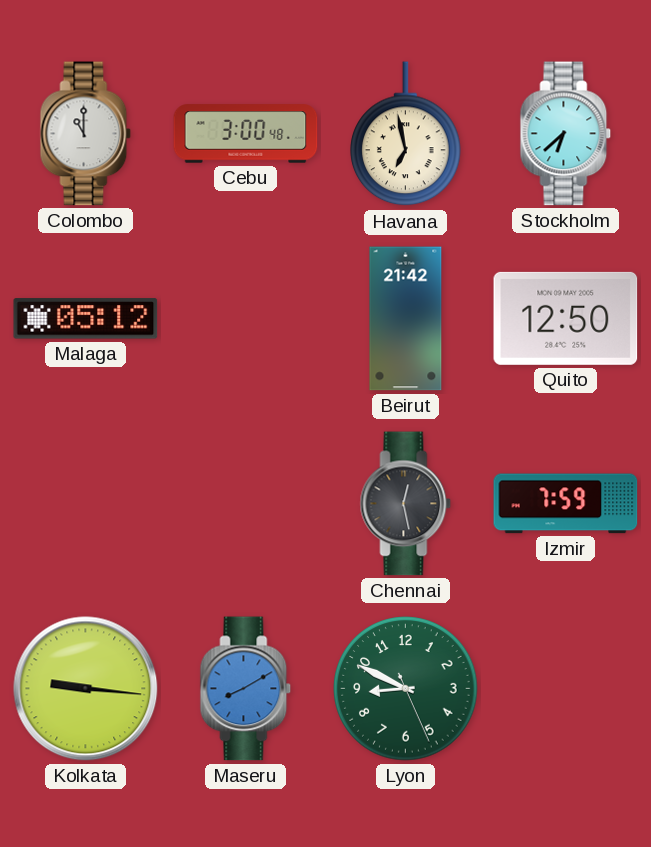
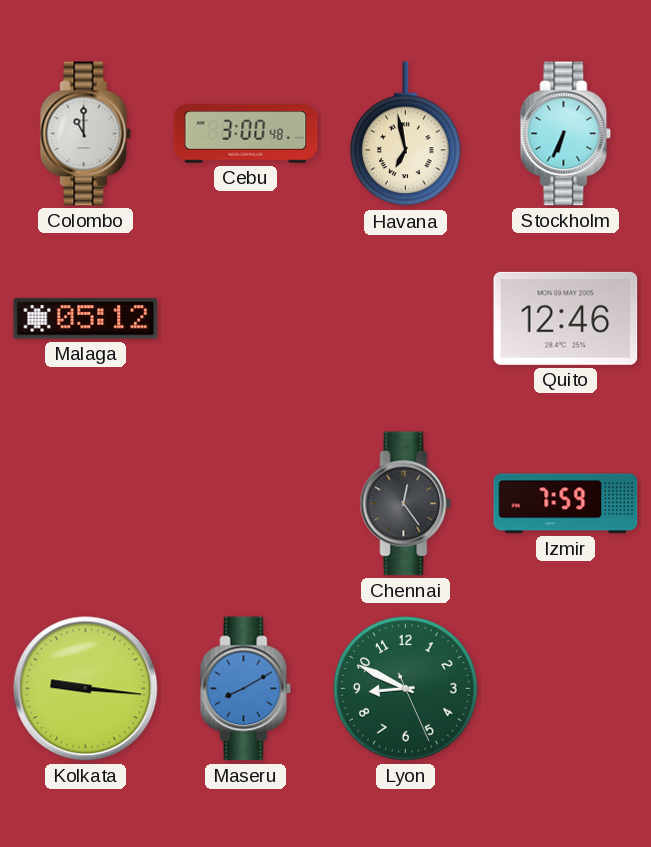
Stockholm: 6:38 -> 6:34
Beirut: 21:42 -> none
Quito: 12:50 -> 12:46
Chennai: 12:28 -> 12:24
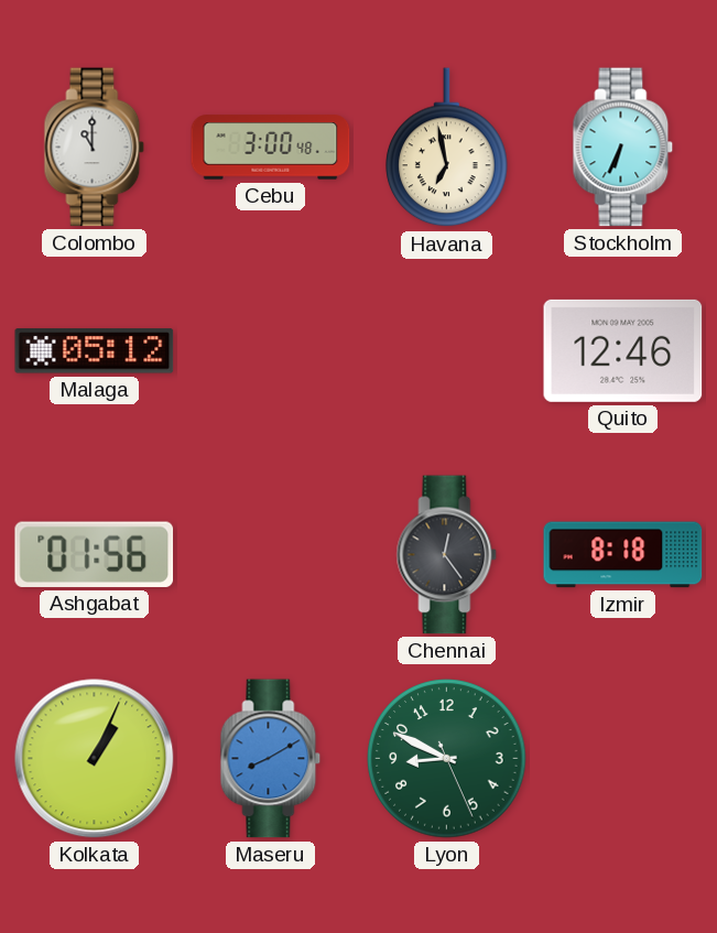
Ashgabat: none -> 01:56
Izmir: 7:59 -> 8:18
Kolkata: 9:16 -> 1:04
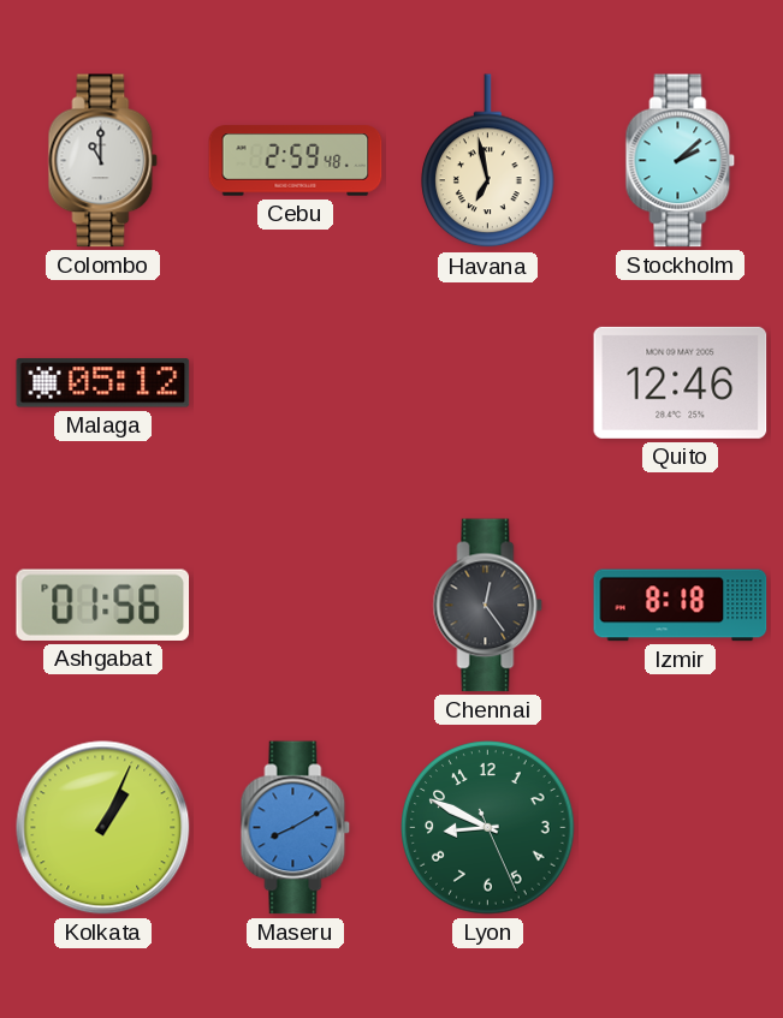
Cebu: 3:00 -> 2:59
Stockholm: 6:34 -> 2:08
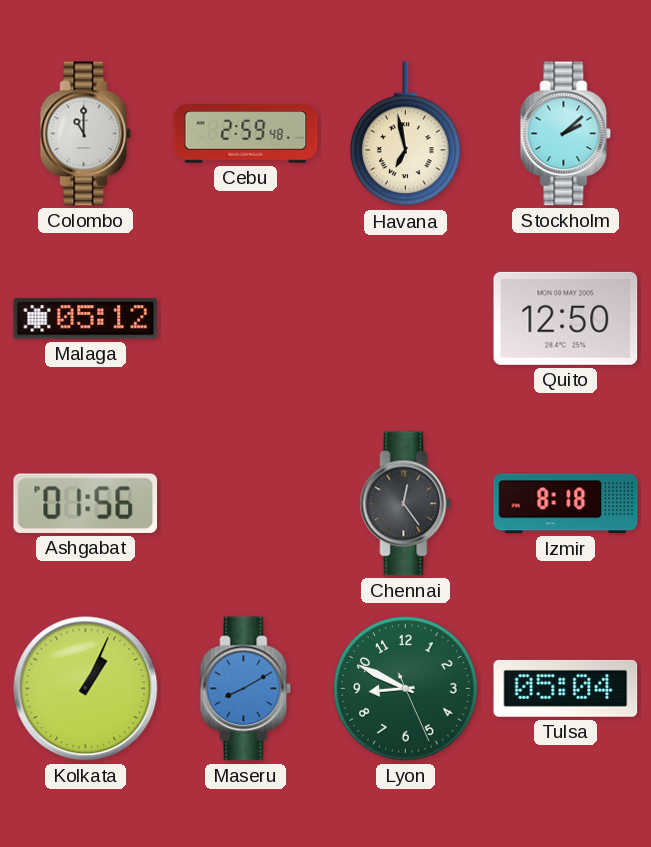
Quito: 12:46 -> 12:50
Tulsa: none -> 05:04
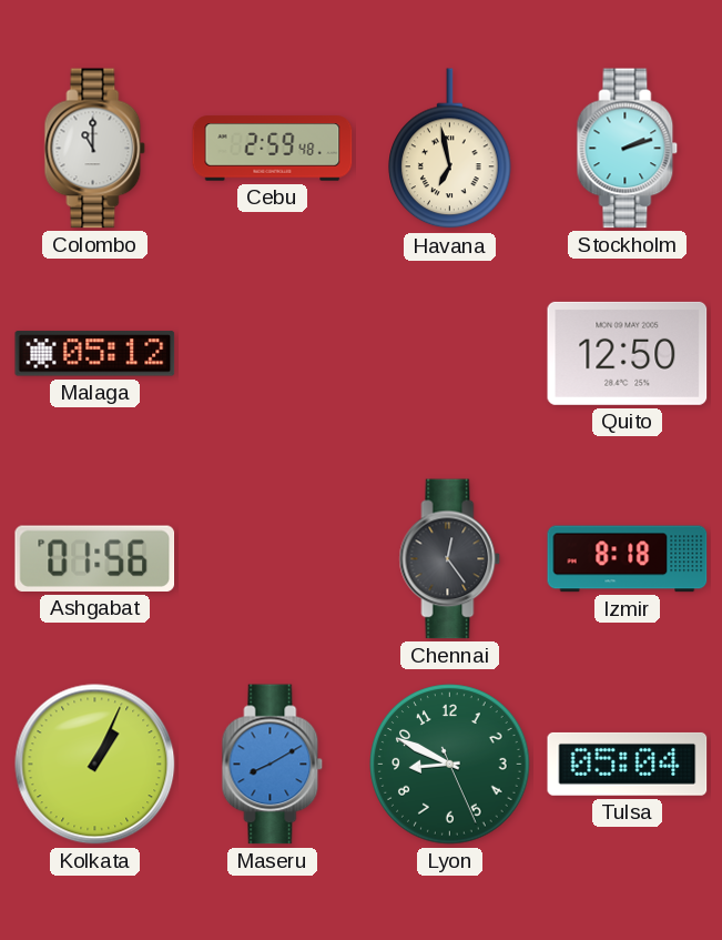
Stockholm: 2:08 -> 2:12
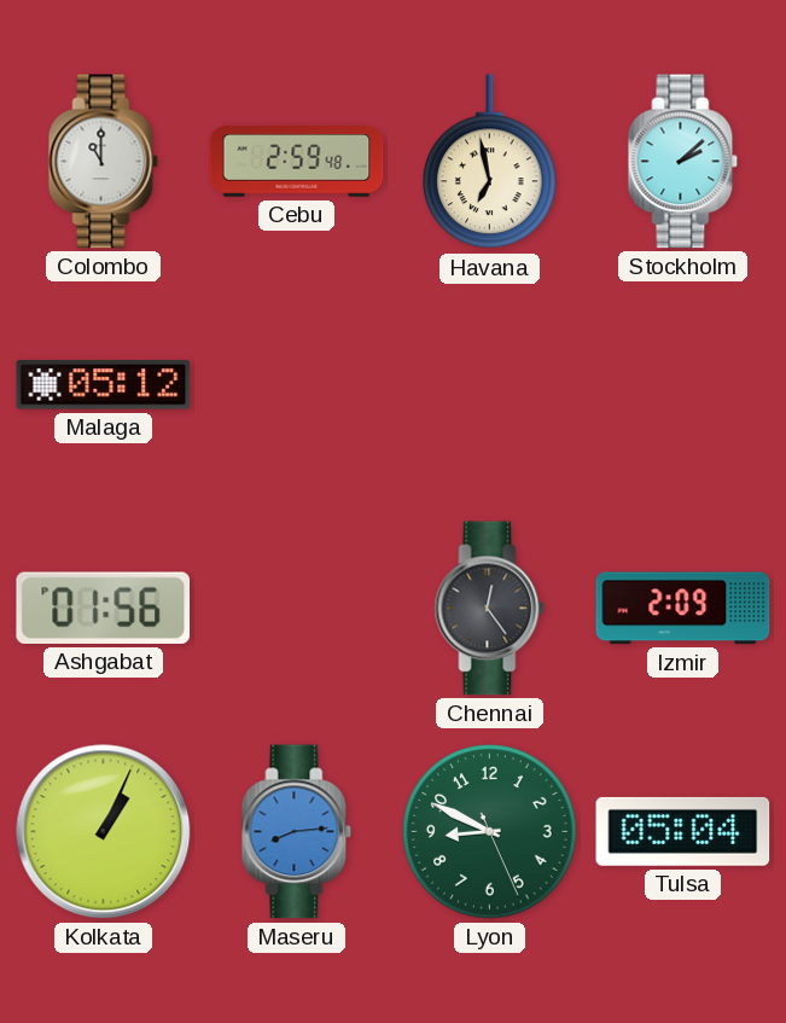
Stockholm: 2:12 -> 2:08
Quito: 12:50 -> none
Izmir: 8:18 -> 2:09
Maseru: 8:10 -> 8:14
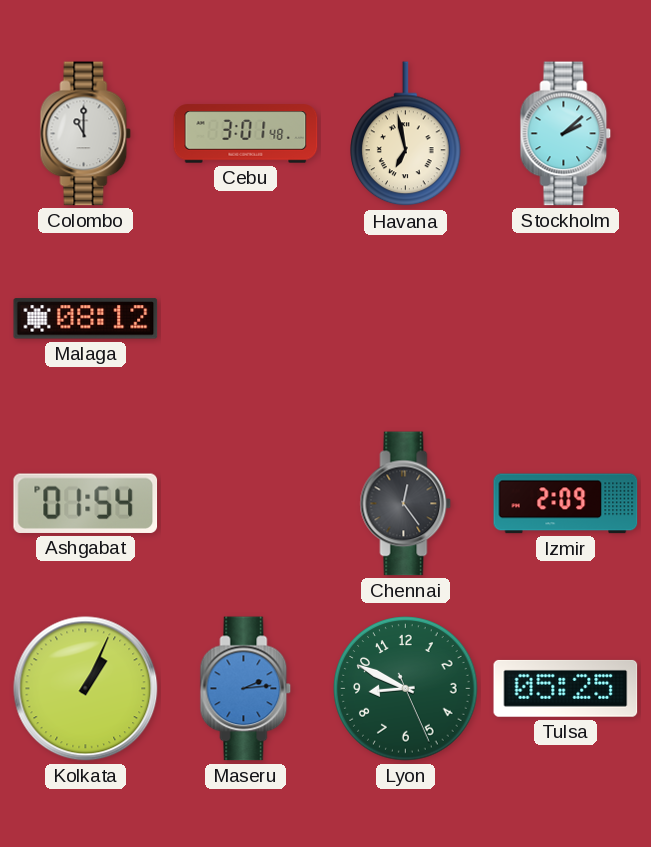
Cebu: 2:59 -> 3:01
Malaga: 05:12 -> 08:12
Ashgabat: 01:56 -> 01:54
Maseru: 8:14 -> 2:14
Tulsa: 05:04 -> 05:25
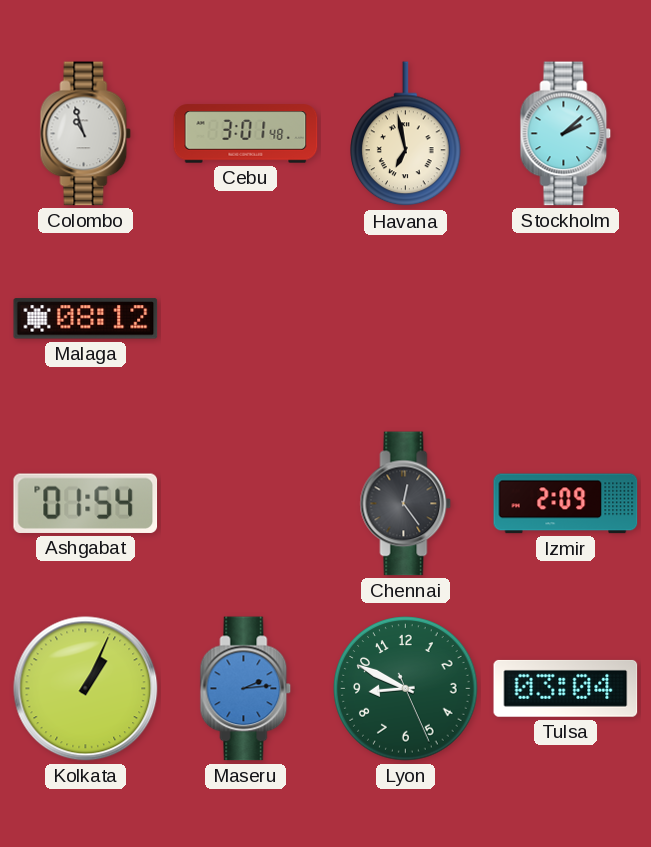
Colombo: 11:00 -> 10:57
Tulsa: 05:25 -> 03:04
